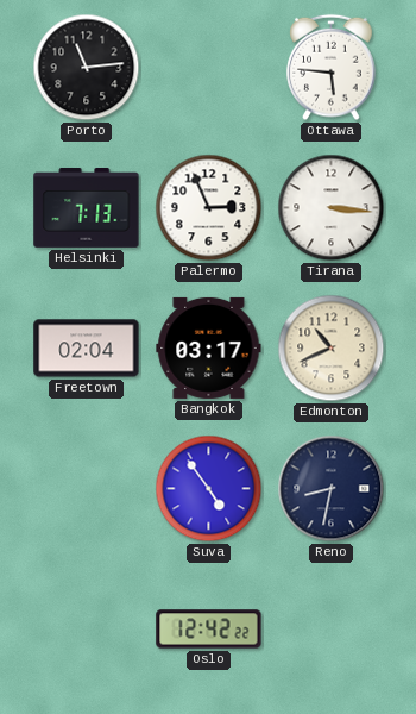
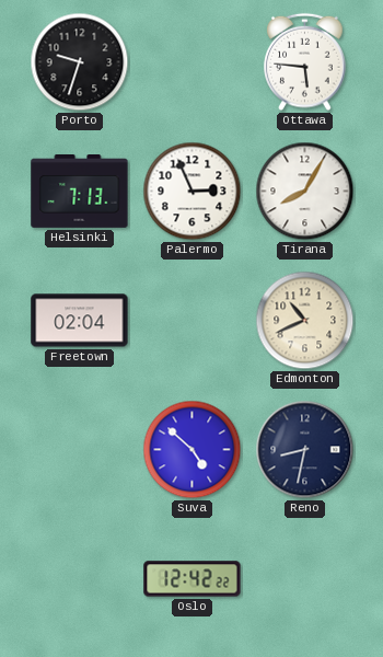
Porto: 11:14 -> 9:33
Tirana: 3:16 -> 8:05
Bangkok: 03:17 -> none
Suva: 4:54 -> 4:52
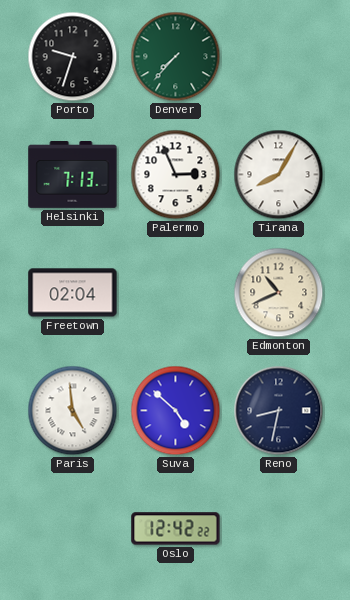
Denver: none -> 7:37
Ottawa: 5:46 -> none
Paris: none -> 4:59
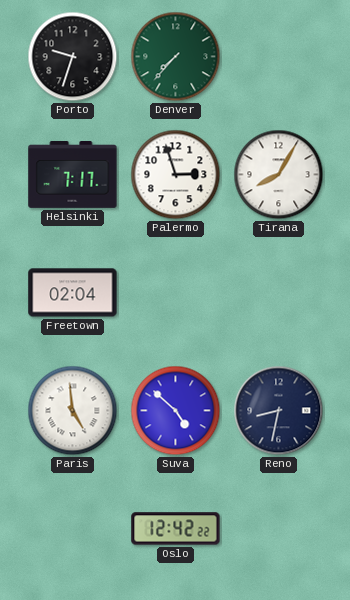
Helsinki: 7:13 -> 7:17
Palermo: 2:56 -> 2:57
Edmonton: 10:41 -> none
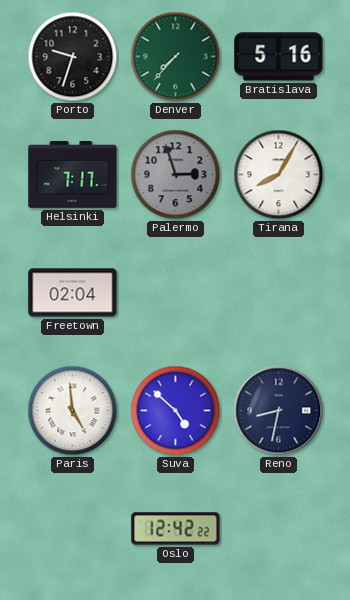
Bratislava: none -> 5:16
Palermo dial: white -> grey
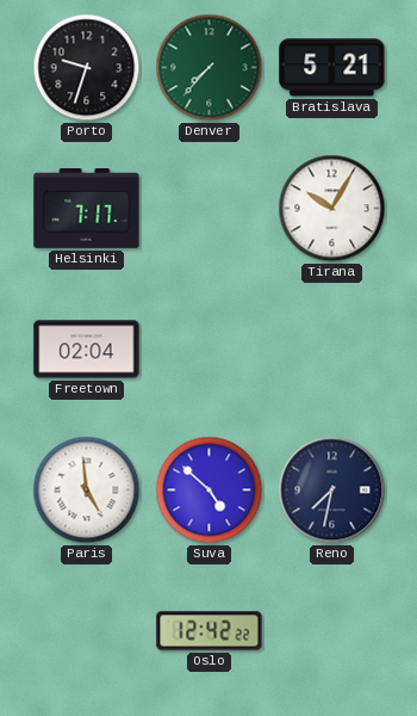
Bratislava: 5:16 -> 5:21
Palermo: 2:57 -> none
Tirana: 8:05 -> 10:05
Reno: 8:32 -> 7:32
